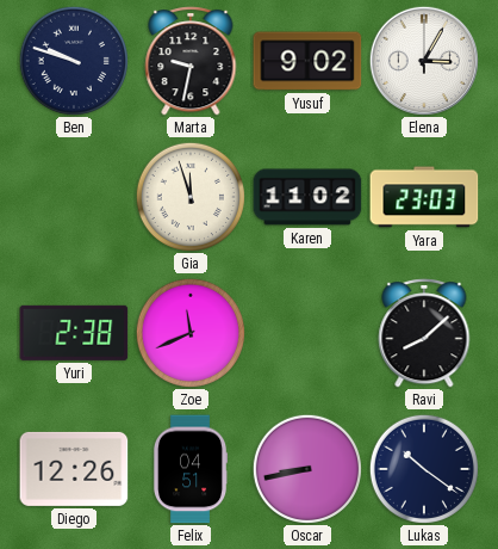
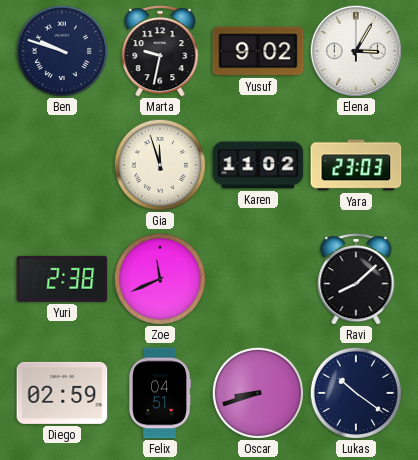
Diego: 12:26 -> 02:59
Oscar: 8:43 -> 8:42
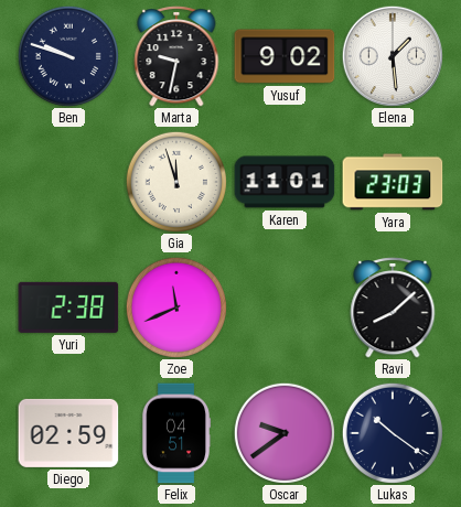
Elena: 3:05 -> 1:29
Karen: 11:02 -> 11:01
Oscar: 8:42 -> 9:39
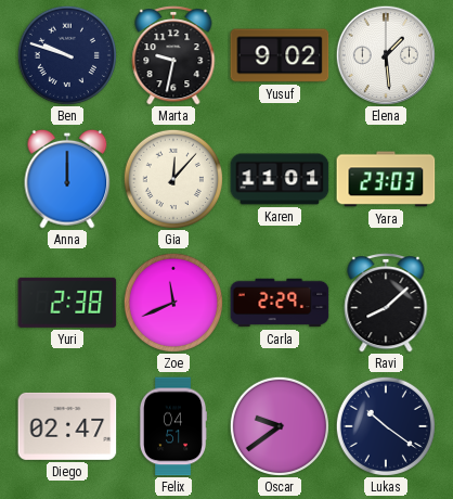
Anna: none -> 12:00
Gia: 11:57 -> 12:07
Carla: none -> 2:29
Diego: 02:59 -> 02:47
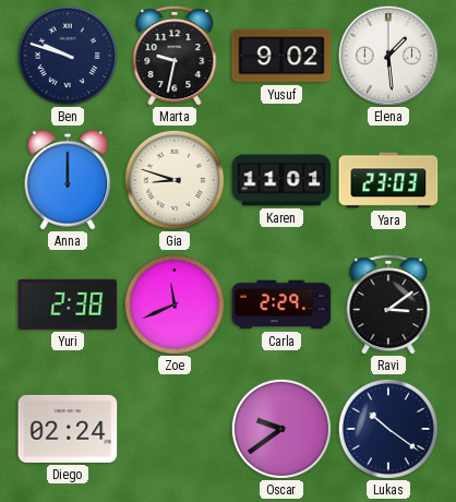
Gia: 12:07 -> 8:48
Ravi: 8:08 -> 3:09
Diego: 02:47 -> 02:24
Felix: 04:51 -> none
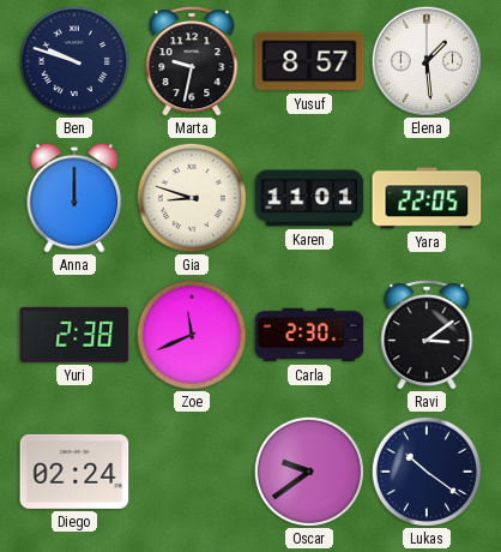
Yusuf: 9:02 -> 8:57
Yara: 23:03 -> 22:05
Carla: 2:29 -> 2:30
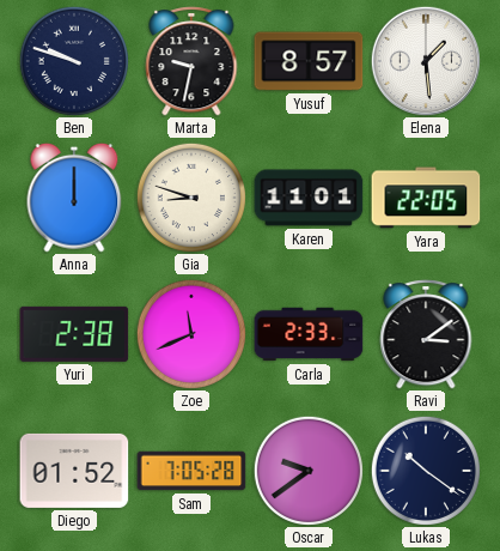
Carla: 2:30 -> 2:33
Diego: 02:24 -> 01:52
Sam: none -> 7:05
